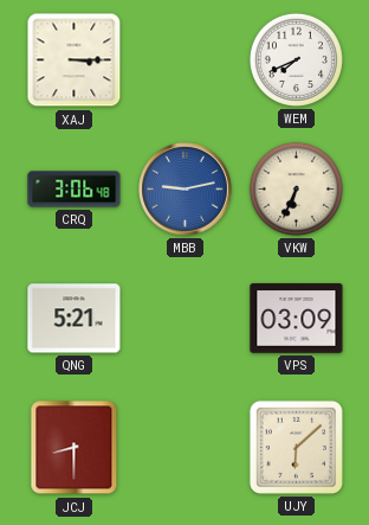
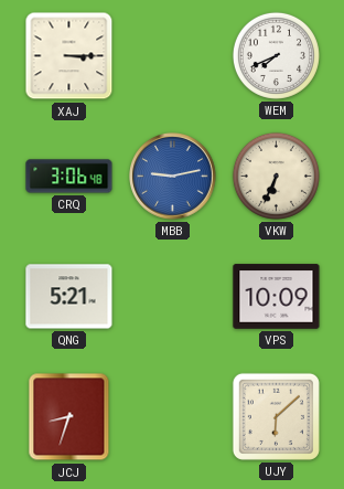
VPS: 03:09 -> 10:09
JCJ: 8:30 -> 8:33
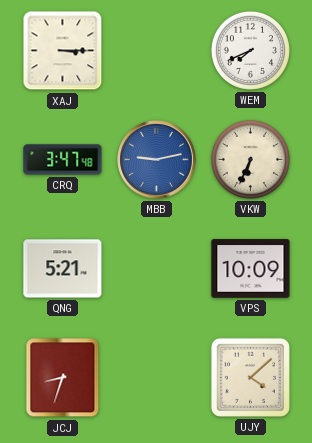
CRQ: 3:06 -> 3:47
UJY: 6:08 -> 4:08
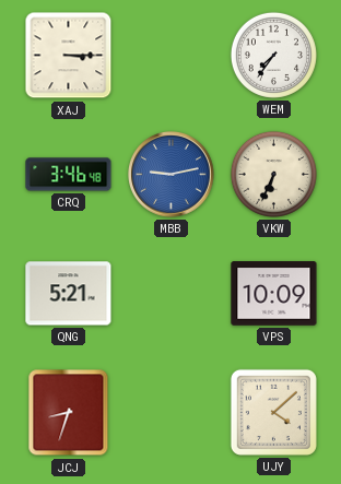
WEM: 7:41 -> 7:36
CRQ: 3:47 -> 3:46
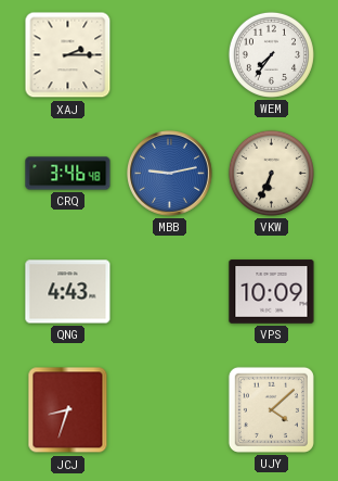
XAJ: 3:15 -> 2:15
QNG: 5:21 -> 4:43
